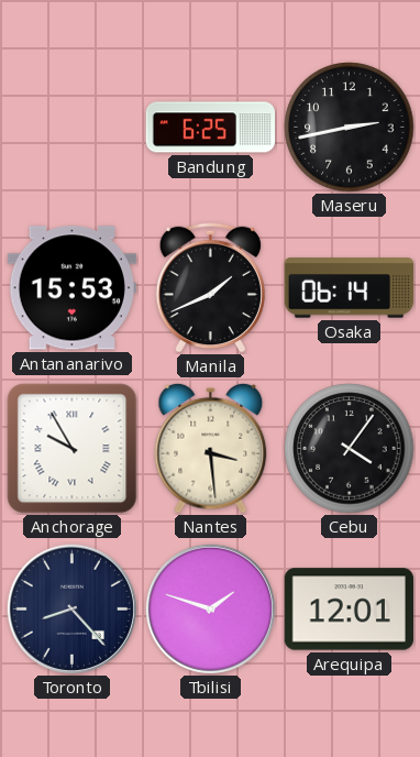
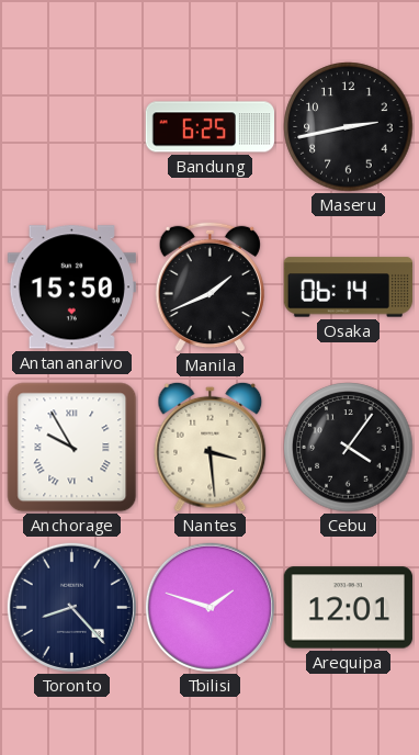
Antananarivo: 15:53 -> 15:50
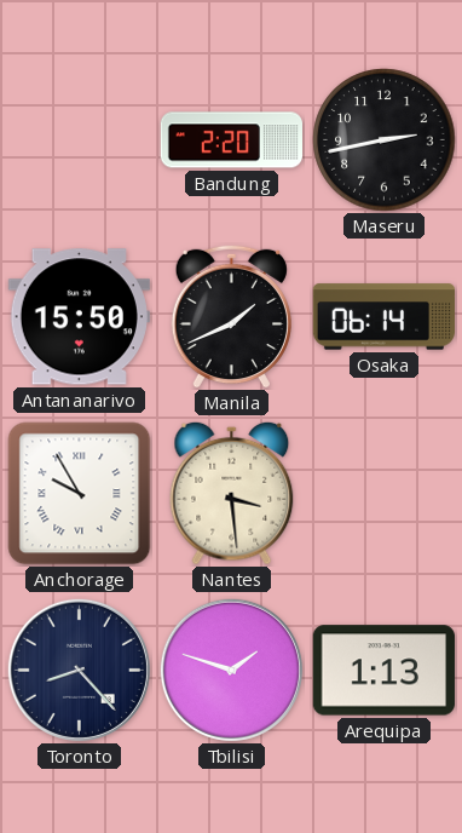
Bandung: 6:25 -> 2:20
Cebu: 4:06 -> none
Arequipa: 12:01 -> 1:13
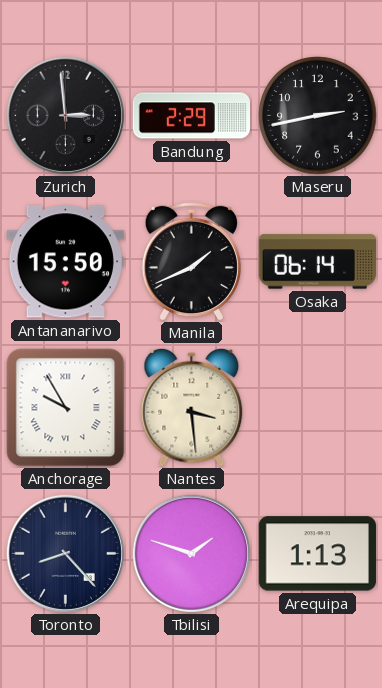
Zurich: none -> 2:59
Bandung: 2:20 -> 2:29
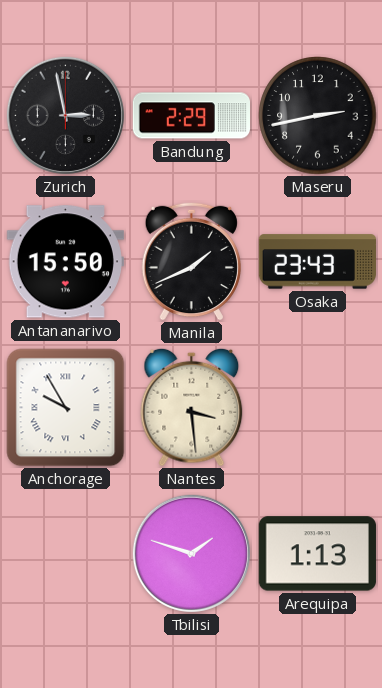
Zurich: 2:59 -> 2:58
Osaka: 06:14 -> 23:43
Toronto: 8:23 -> none
